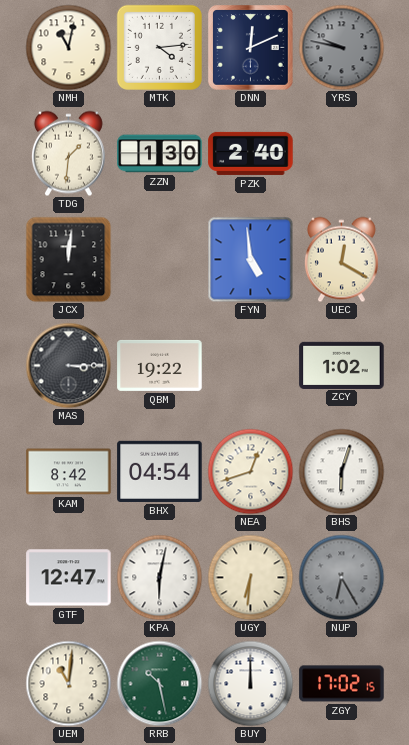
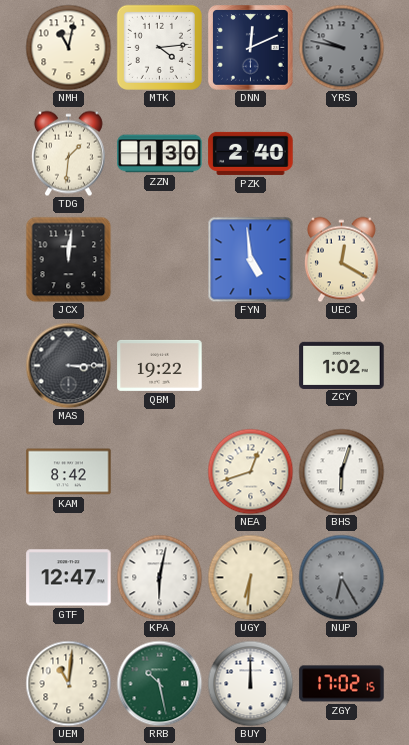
BHX: 04:54 -> none
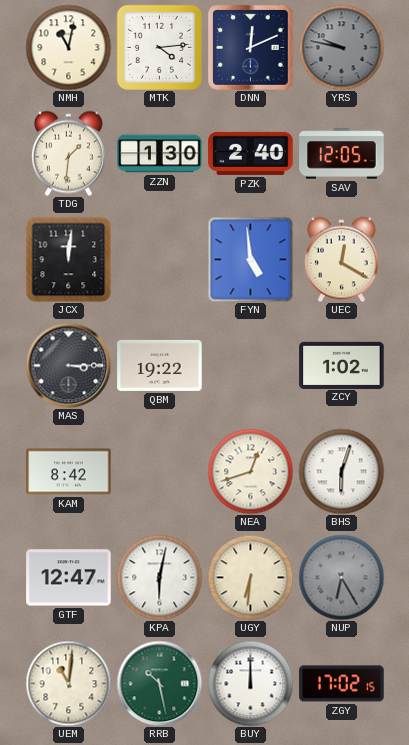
SAV: none -> 12:05
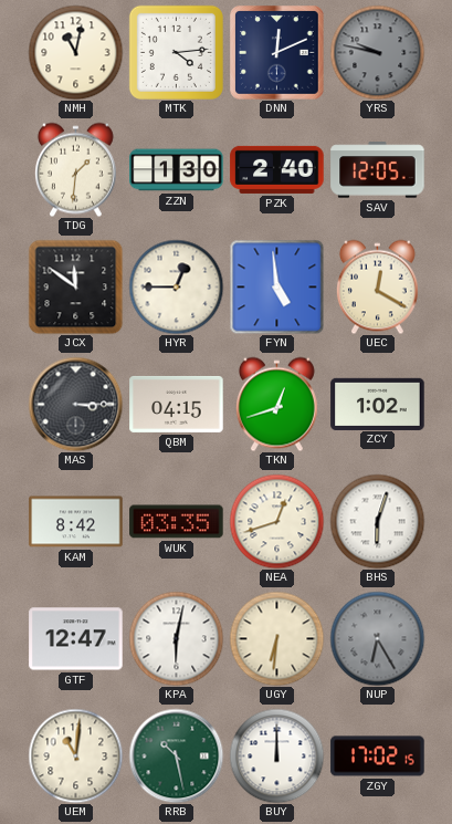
JCX: 12:01 -> 11:51
HYR: none -> 12:45
QBM: 19:22 -> 04:15
TKN: none -> 12:42
WUK: none -> 03:35
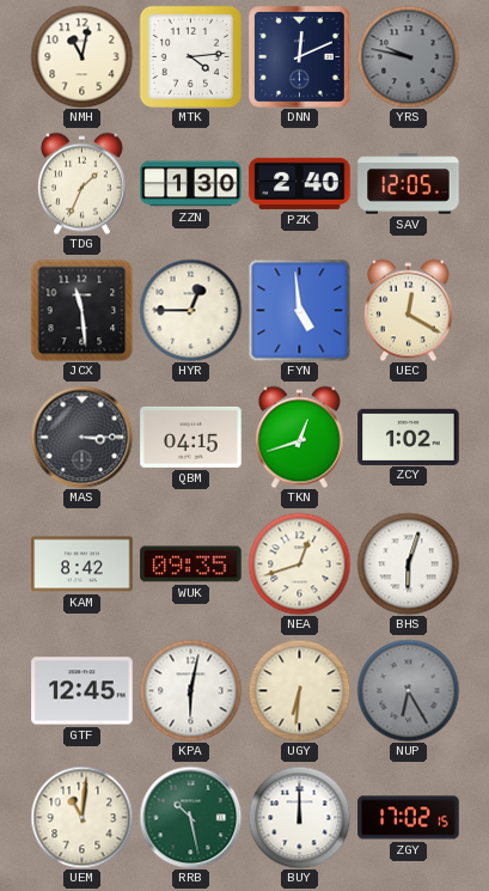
TDG: 1:31 -> 1:34
JCX: 11:51 -> 11:29
WUK: 03:35 -> 09:35
GTF: 12:47 -> 12:45
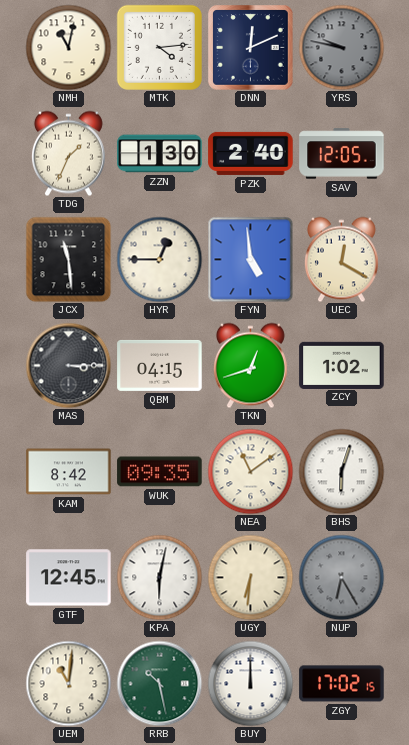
NEA: 12:42 -> 11:09
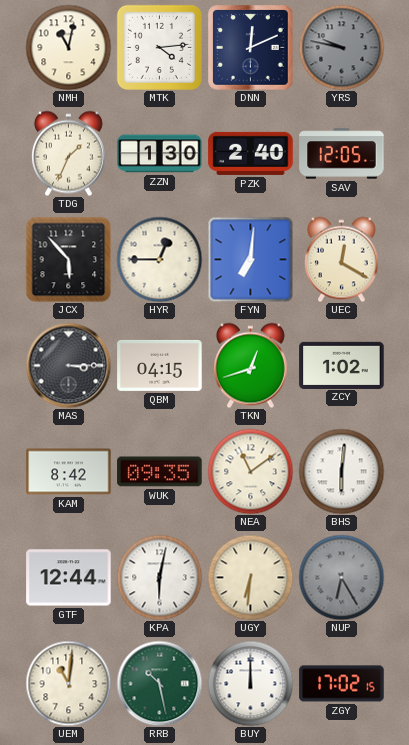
JCX: 11:29 -> 5:53
FYN: 4:59 -> 7:01
BHS: 6:03 -> 6:01
GTF: 12:45 -> 12:44
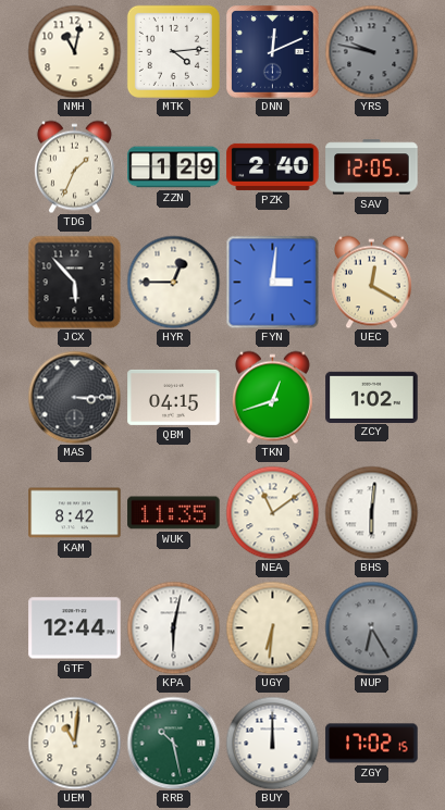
ZZN: 1:30 -> 1:29
FYN: 7:01 -> 3:01
WUK: 09:35 -> 11:35
